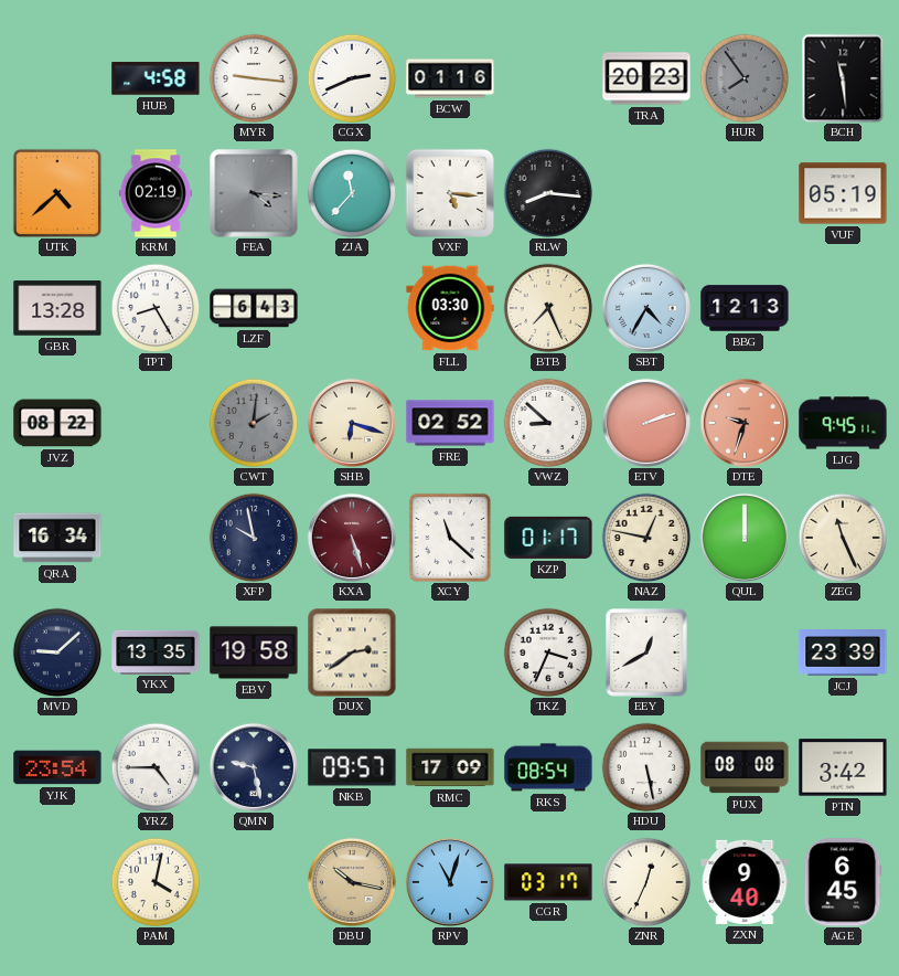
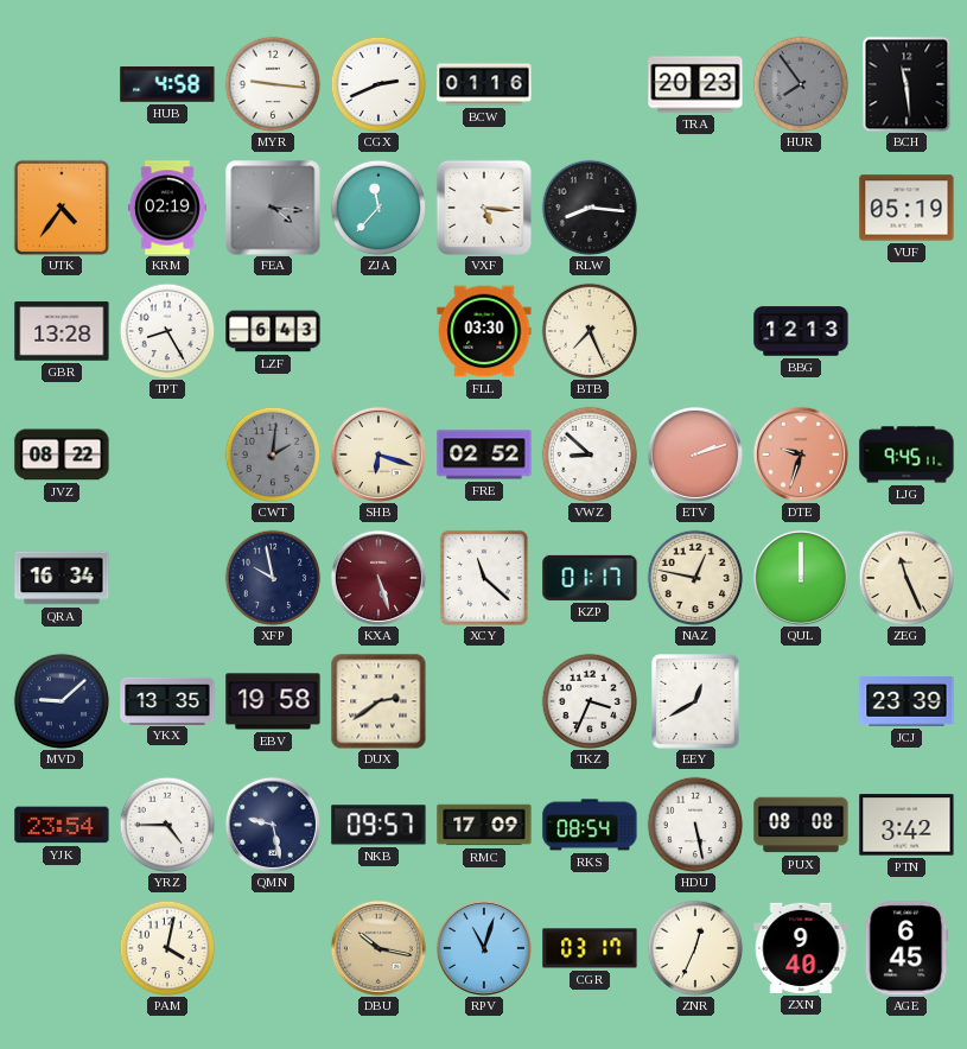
UTK: 4:38 -> 4:36
SBT: 4:35 -> none
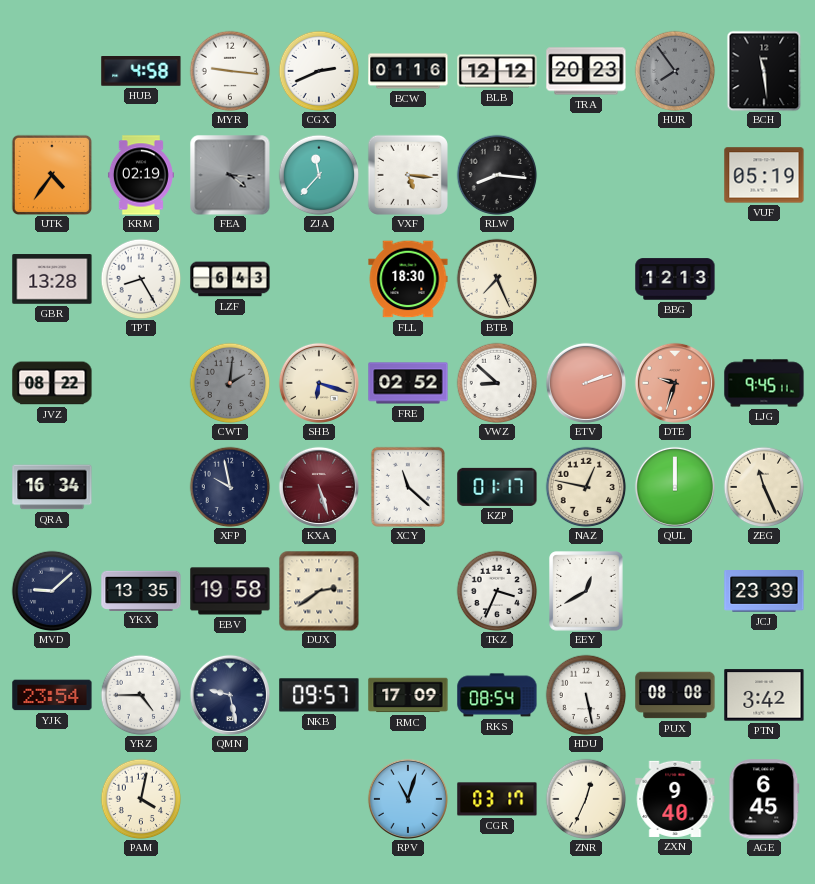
BLB: none -> 12:12
FLL: 03:30 -> 18:30
DBU: 10:17 -> none
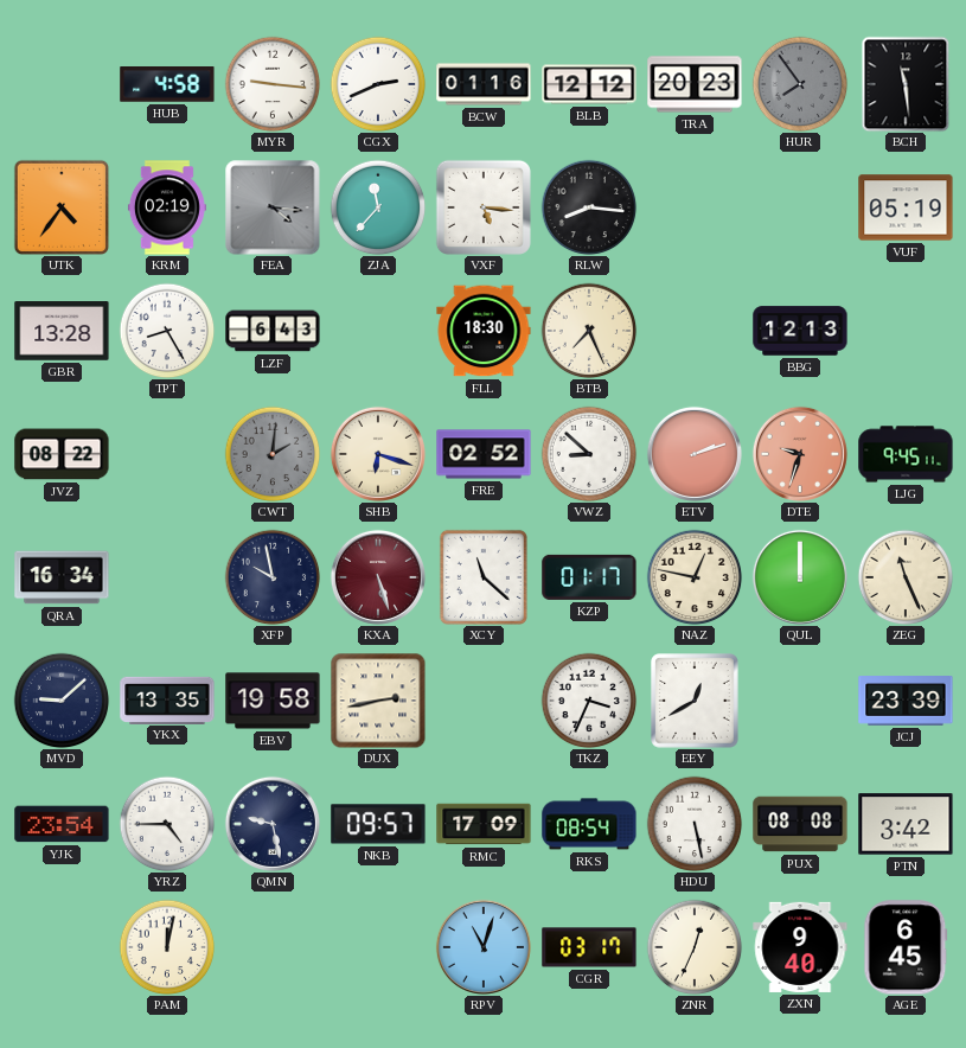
DUX: 2:39 -> 2:43
PAM: 4:02 -> 12:02
